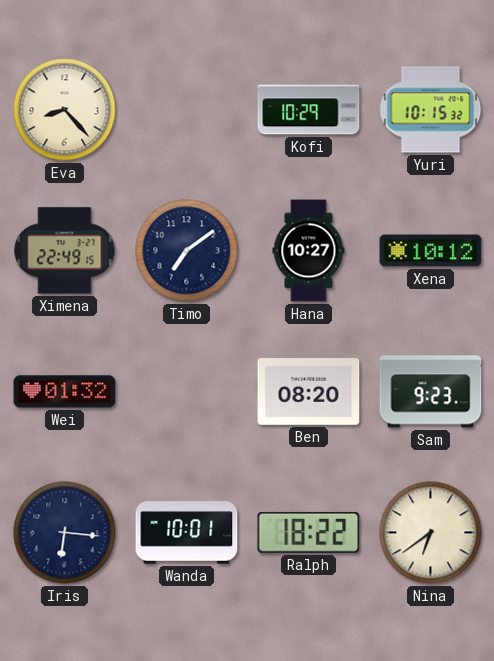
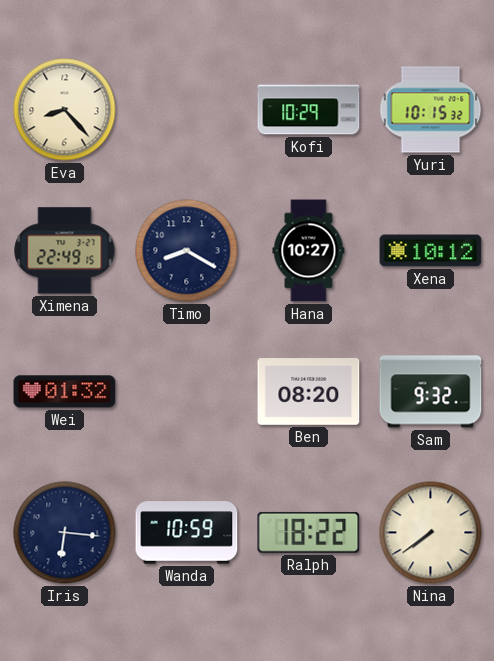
Timo: 7:09 -> 8:20
Sam: 9:23 -> 9:32
Wanda: 10:01 -> 10:59
Nina: 6:39 -> 7:39
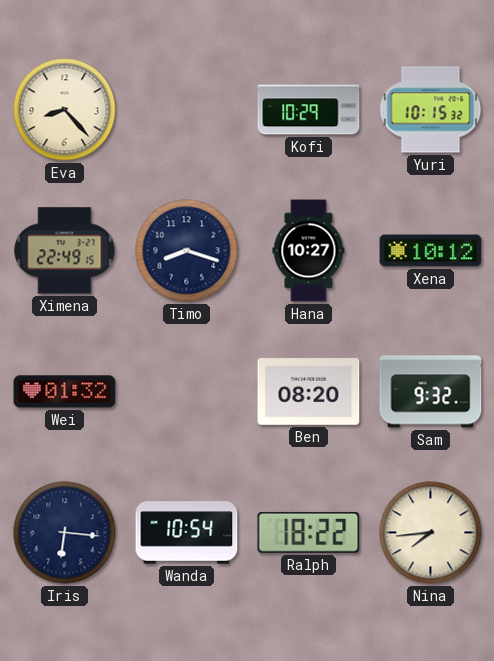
Timo: 8:20 -> 8:18
Wanda: 10:59 -> 10:54
Nina: 7:39 -> 7:44
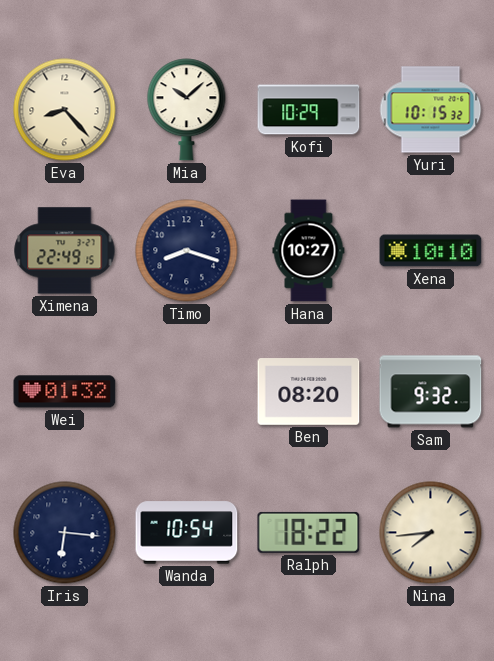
Mia: none -> 10:08
Xena: 10:12 -> 10:10
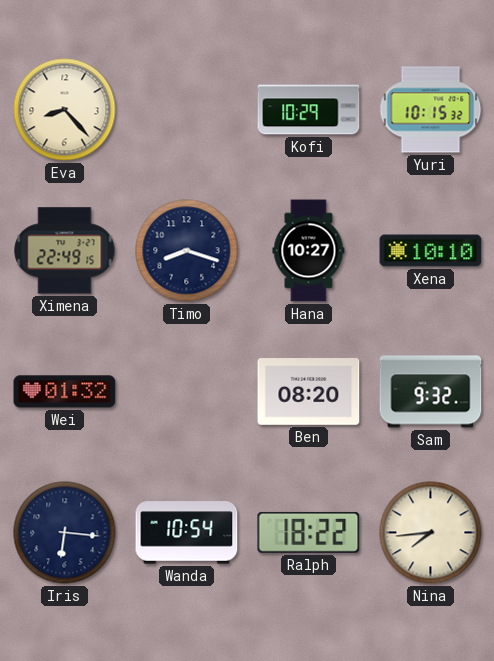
Mia: 10:08 -> none
